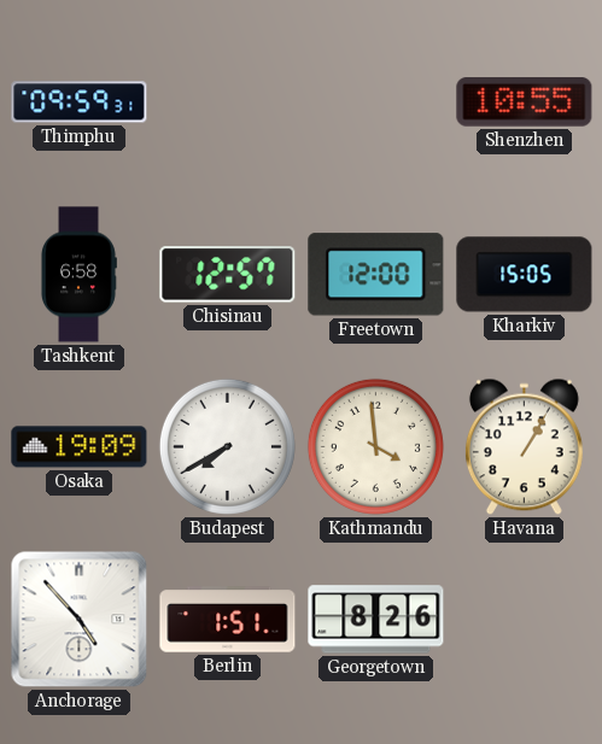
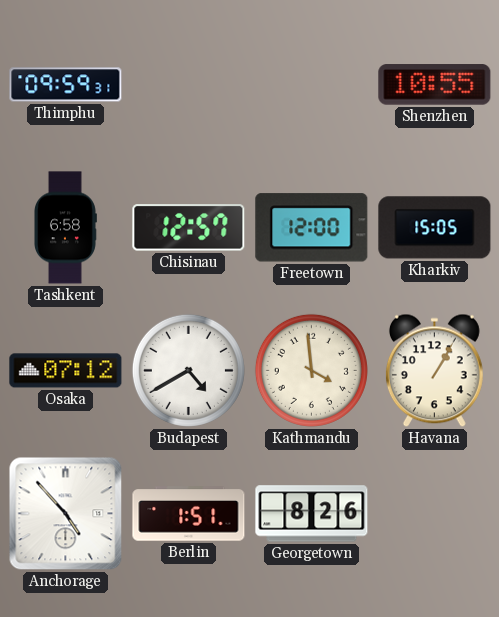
Osaka: 19:09 -> 07:12
Budapest: 7:40 -> 4:40
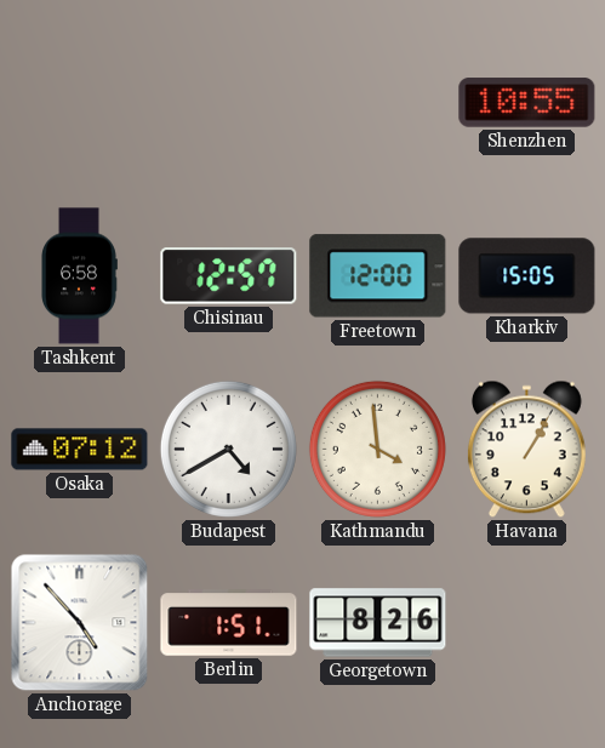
Thimphu: 09:59 -> none
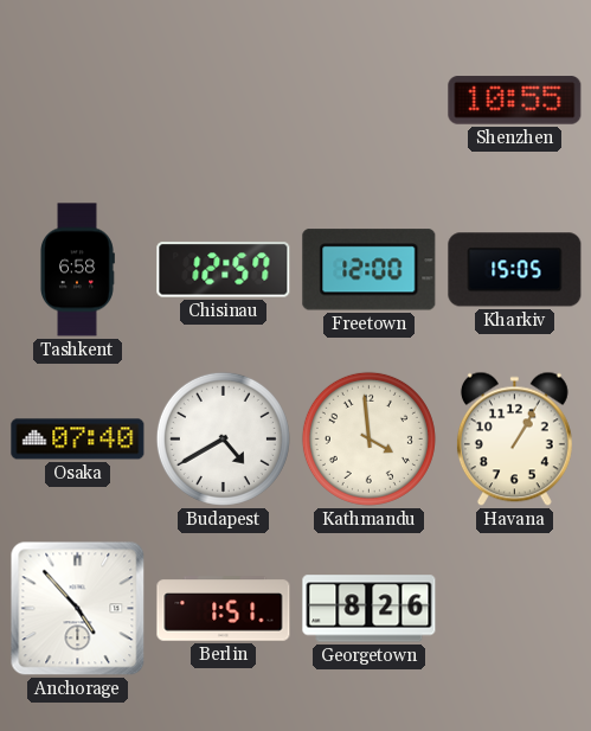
Osaka: 07:12 -> 07:40
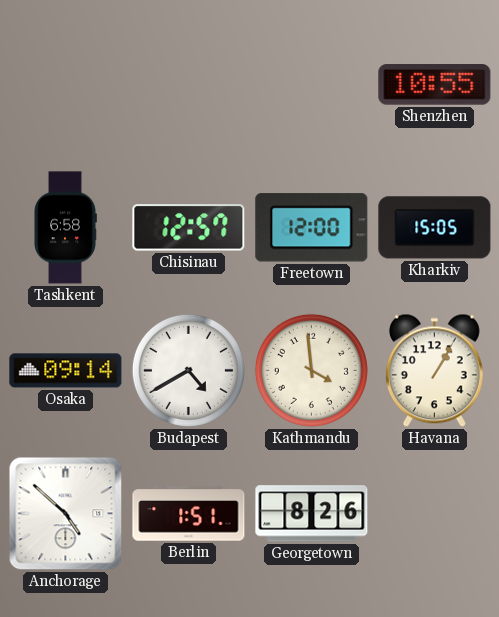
Osaka: 07:40 -> 09:14
Anchorage: 4:53 -> 4:52
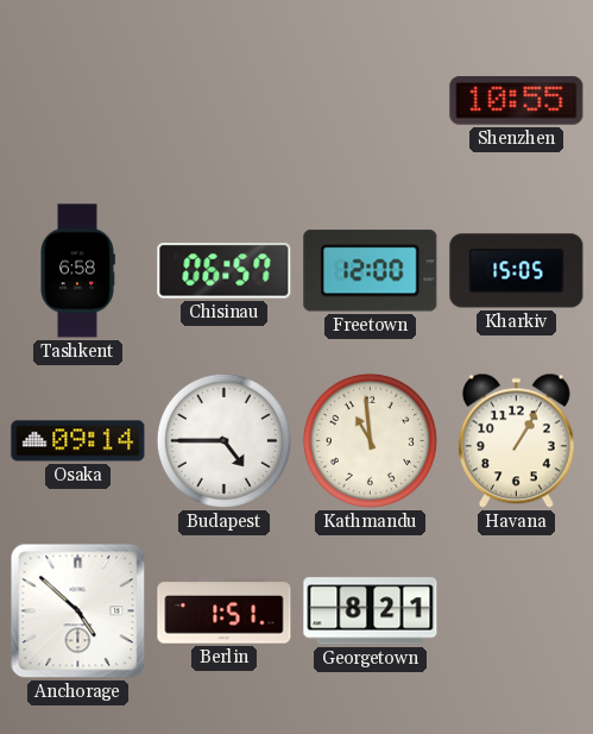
Chisinau: 12:57 -> 06:57
Budapest: 4:40 -> 4:45
Kathmandu: 3:59 -> 10:59
Georgetown: 8:26 -> 8:21
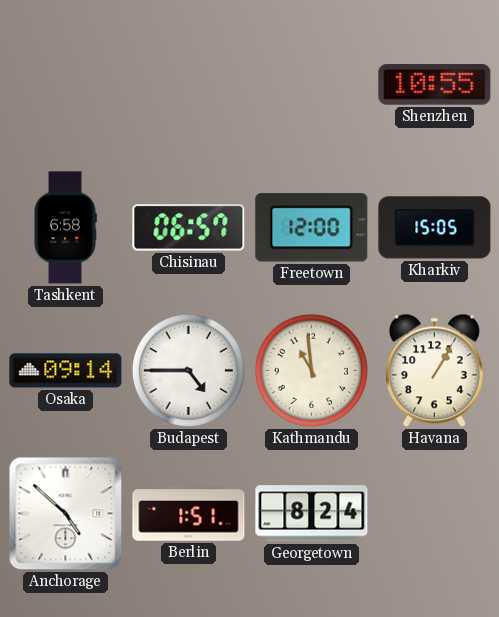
Georgetown: 8:21 -> 8:24
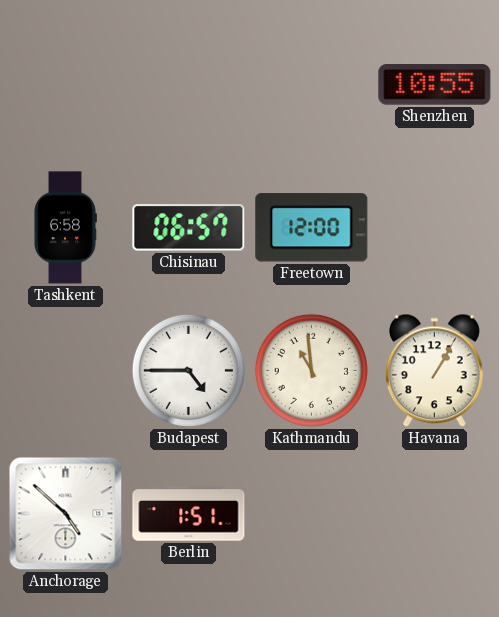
Kharkiv: 15:05 -> none
Osaka: 09:14 -> none
Georgetown: 8:24 -> none
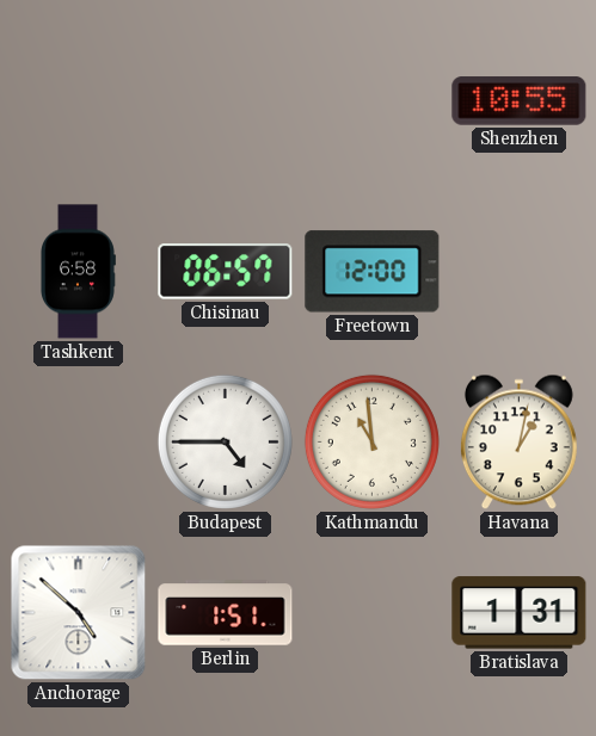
Havana: 1:05 -> 1:02
Bratislava: none -> 1:31
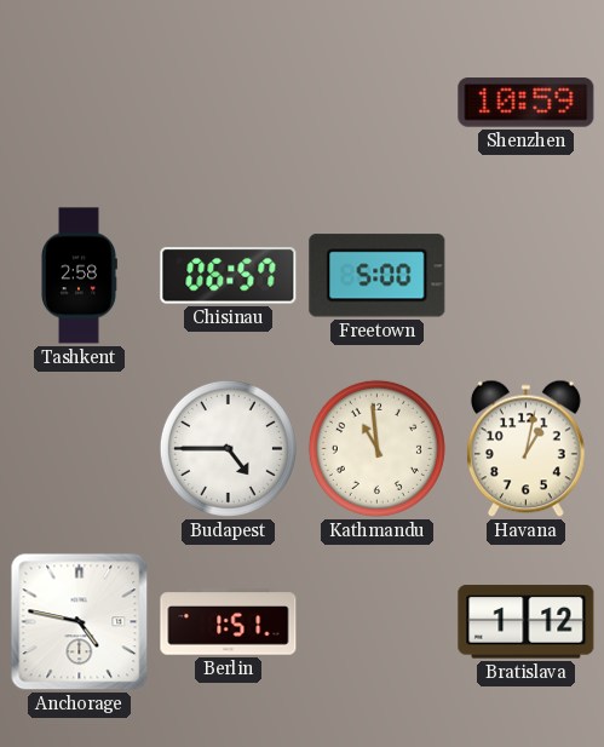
Shenzhen: 10:55 -> 10:59
Tashkent: 6:58 -> 2:58
Freetown: 12:00 -> 5:00
Anchorage: 4:52 -> 4:47
Bratislava: 1:31 -> 1:12
